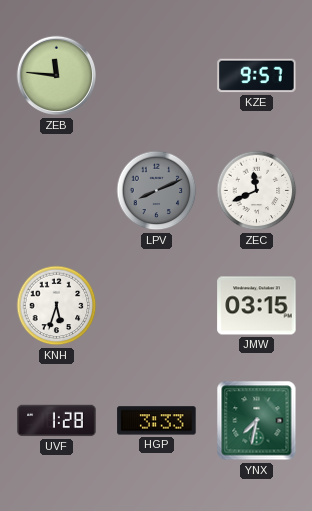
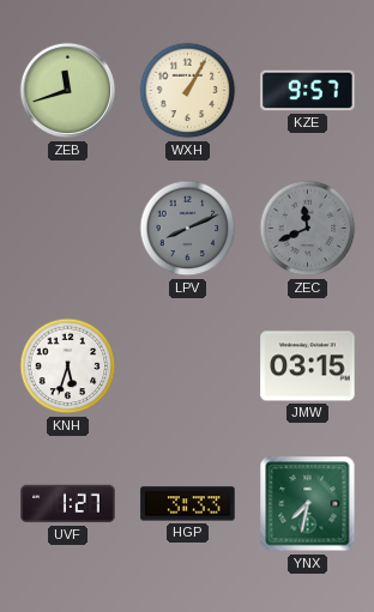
ZEB: 11:46 -> 11:42
WXH: none -> 1:05
ZEC dial: white -> grey
UVF: 1:28 -> 1:27
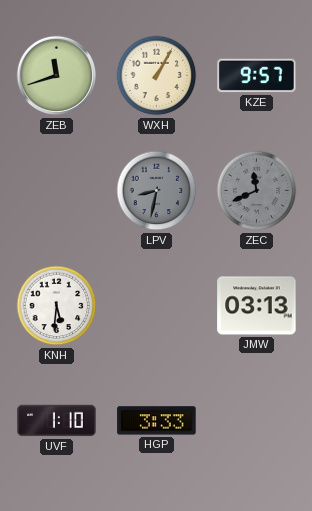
LPV: 8:11 -> 8:32
KNH: 5:33 -> 5:31
JMW: 03:15 -> 03:13
UVF: 1:27 -> 1:10
YNX: 7:32 -> none
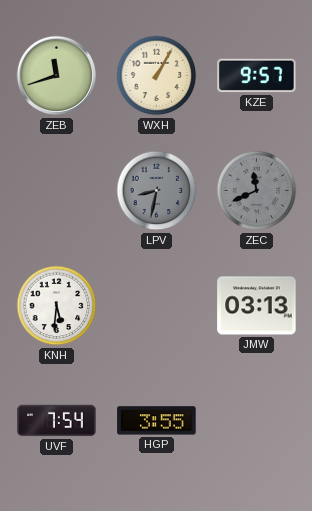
UVF: 1:10 -> 7:54
HGP: 3:33 -> 3:55
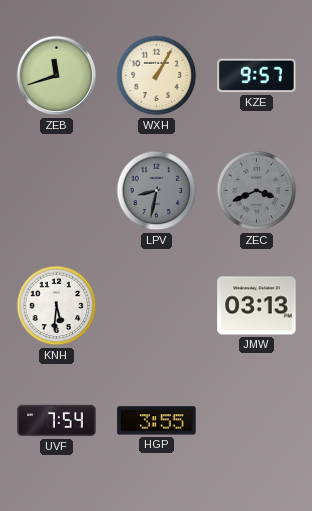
ZEC: 11:41 -> 3:41
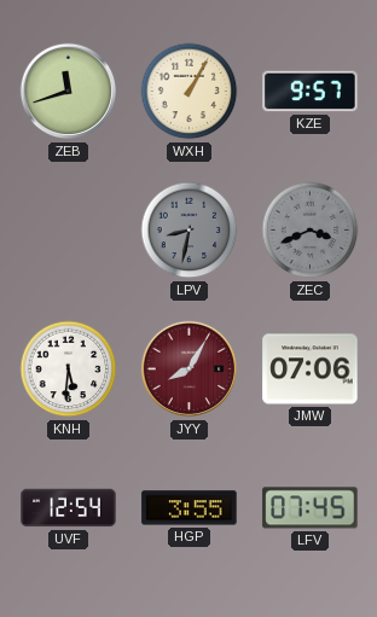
JYY: none -> 8:05
JMW: 03:13 -> 07:06
UVF: 7:54 -> 12:54
LFV: none -> 07:45
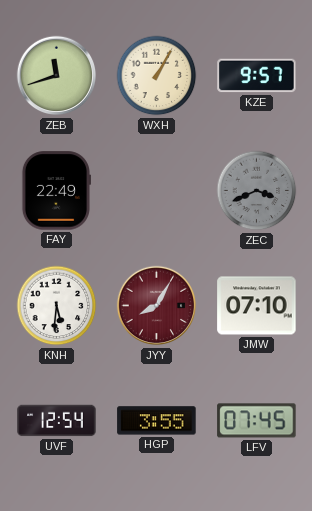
FAY: none -> 22:49
LPV: 8:32 -> none
JMW: 07:06 -> 07:10
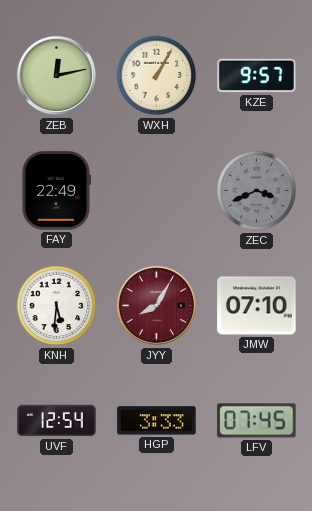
ZEB: 11:42 -> 12:13
HGP: 3:55 -> 3:33
